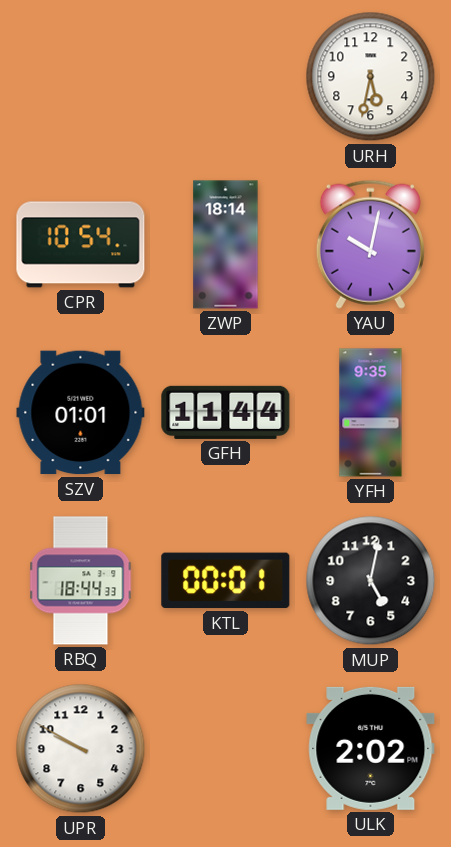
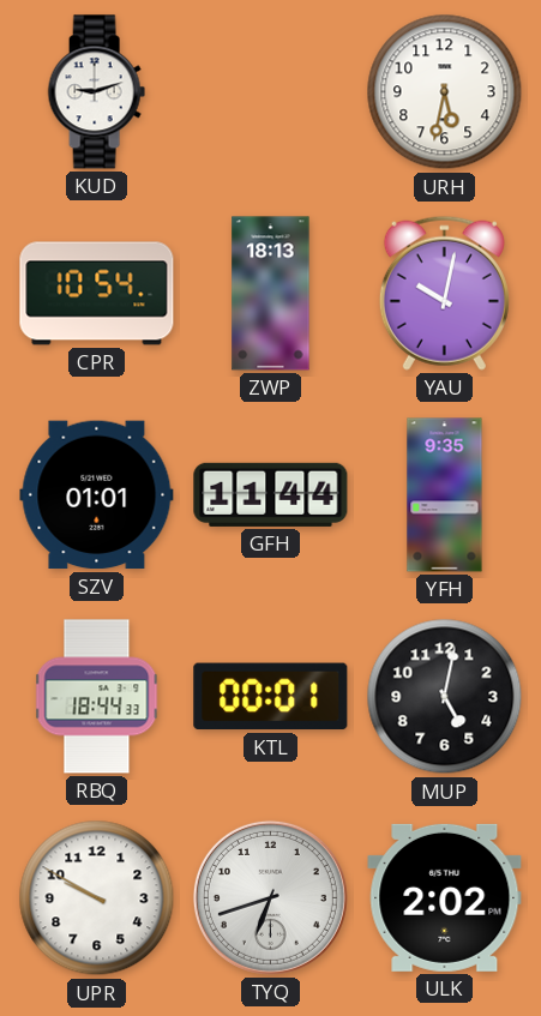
KUD: none -> 9:12
ZWP: 18:14 -> 18:13
TYQ: none -> 6:42
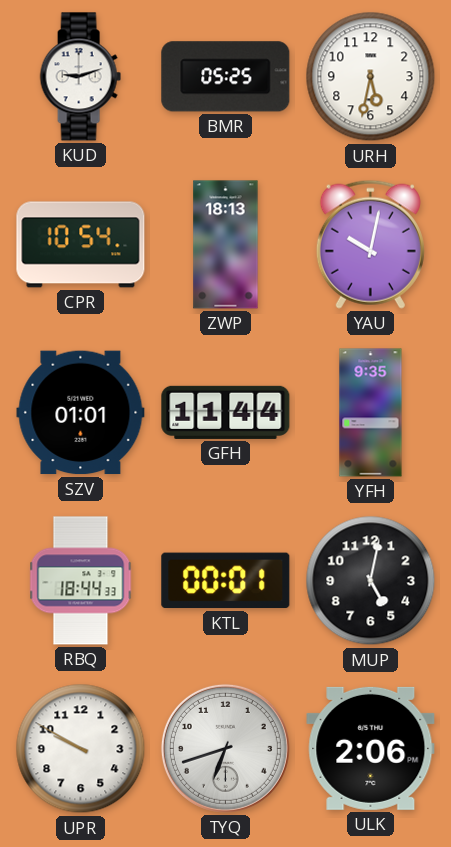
BMR: none -> 05:25
ULK: 2:02 -> 2:06
